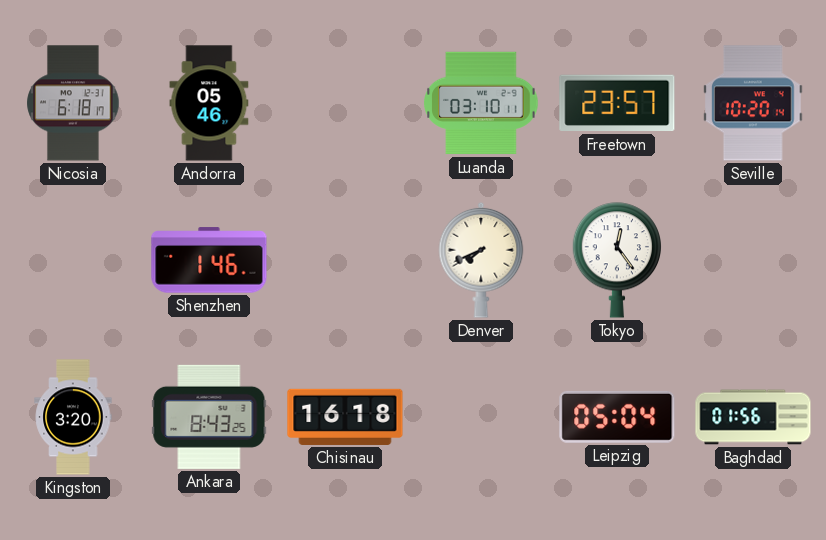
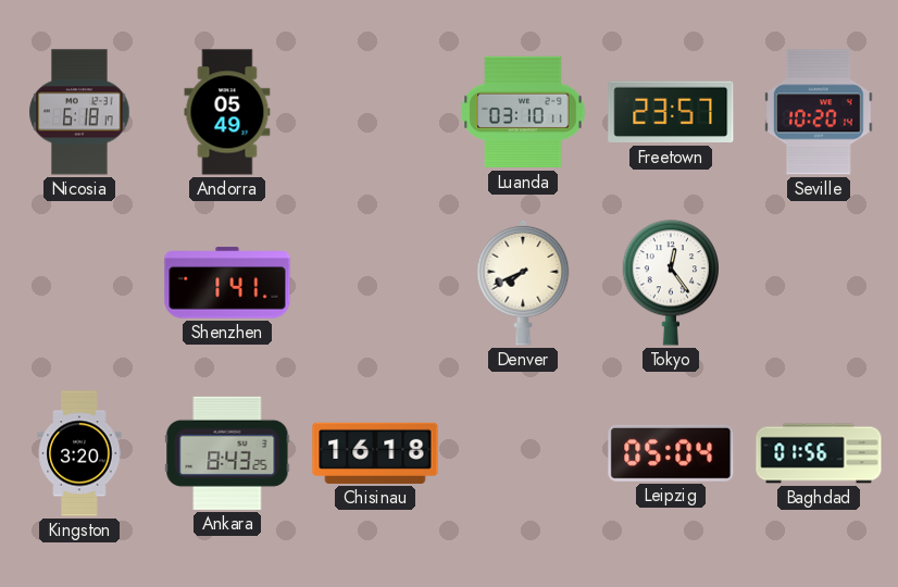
Andorra: 05:46 -> 05:49
Shenzhen: 1:46 -> 1:41
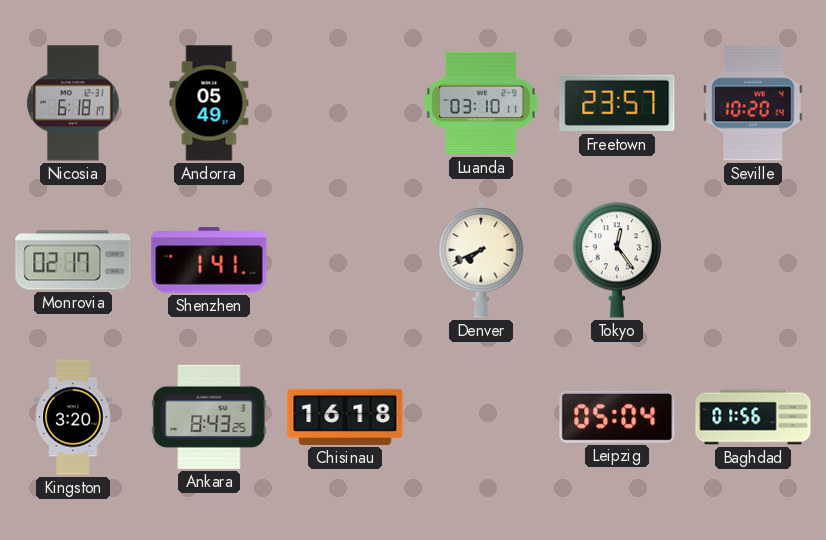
Monrovia: none -> 02:17
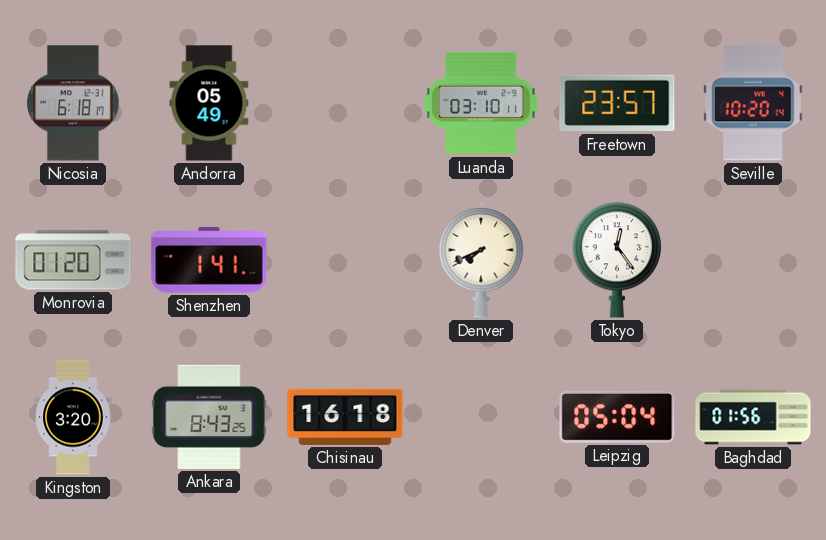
Monrovia: 02:17 -> 01:20
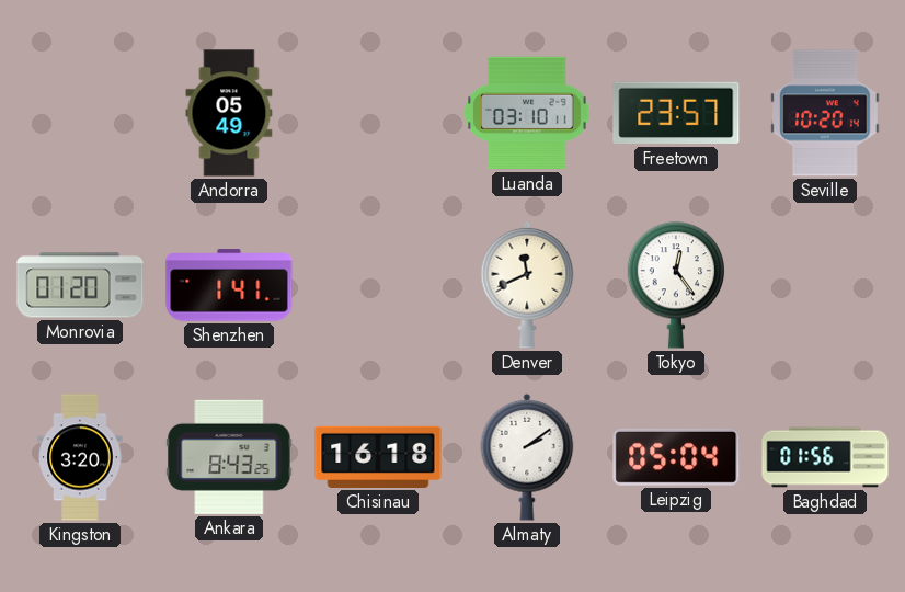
Nicosia: 6:18 -> none
Denver: 7:41 -> 11:41
Almaty: none -> 2:09
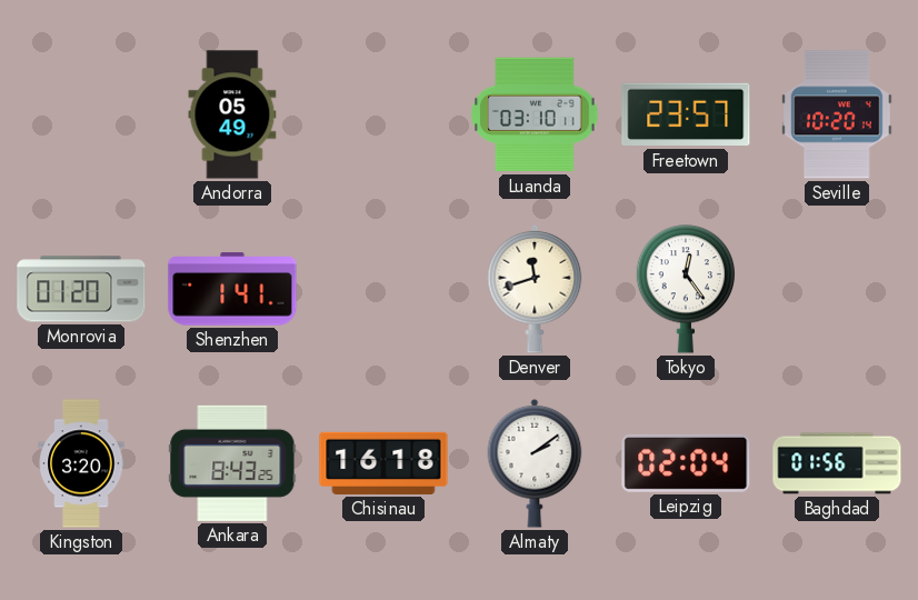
Denver: 11:41 -> 11:42
Leipzig: 05:04 -> 02:04
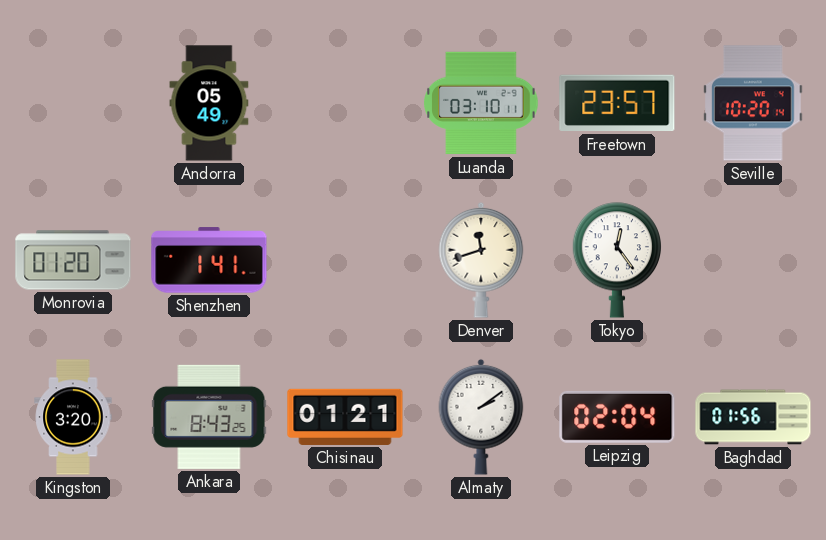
Chisinau: 16:18 -> 01:21
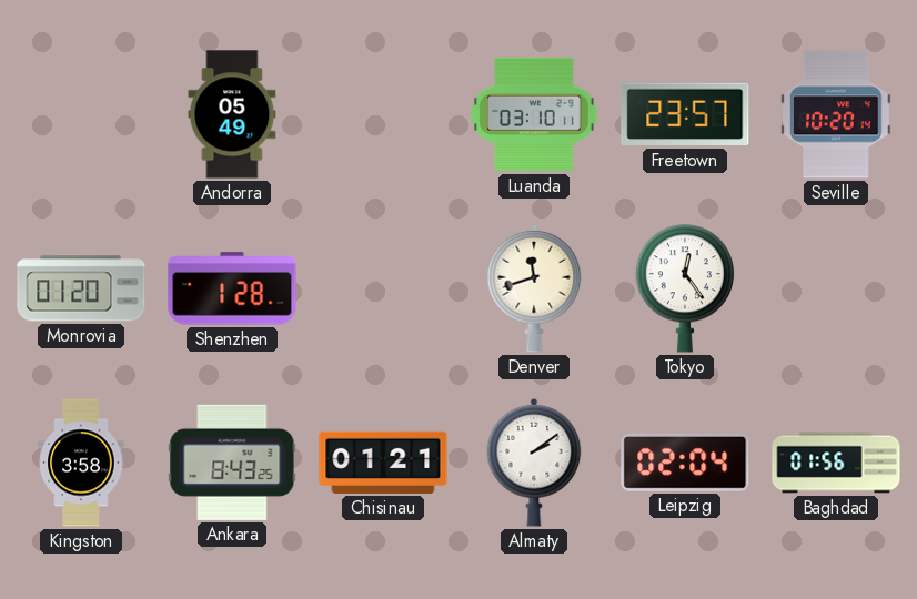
Shenzhen: 1:41 -> 1:28
Kingston: 3:20 -> 3:58
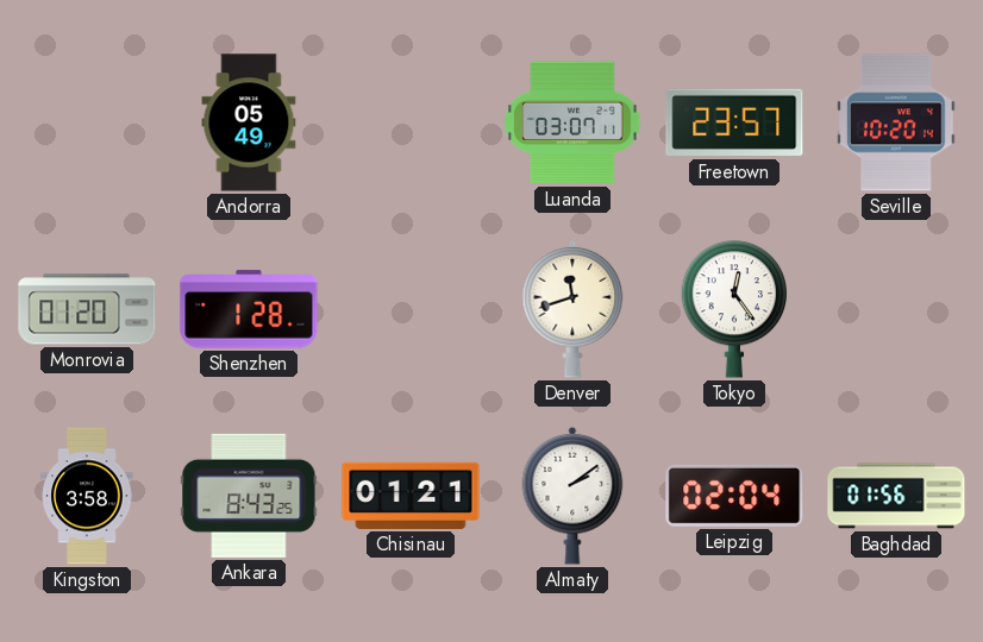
Luanda: 03:10 -> 03:07
